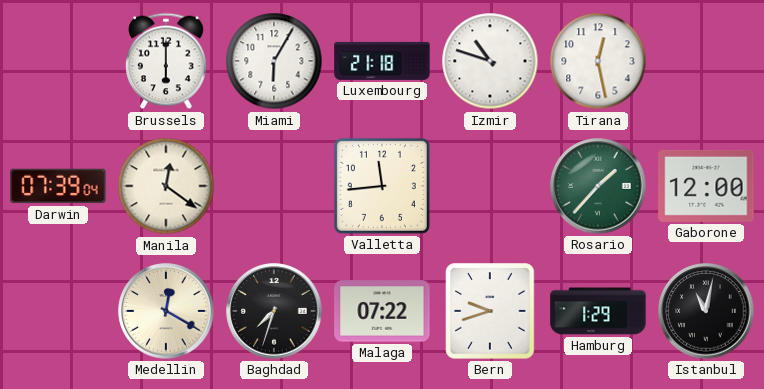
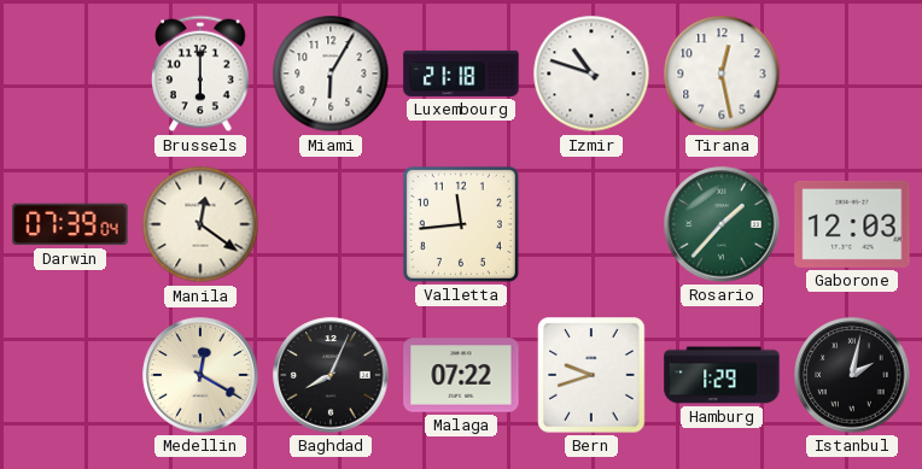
Gaborone: 12:00 -> 12:03
Baghdad: 7:33 -> 8:04
Istanbul: 11:02 -> 2:02
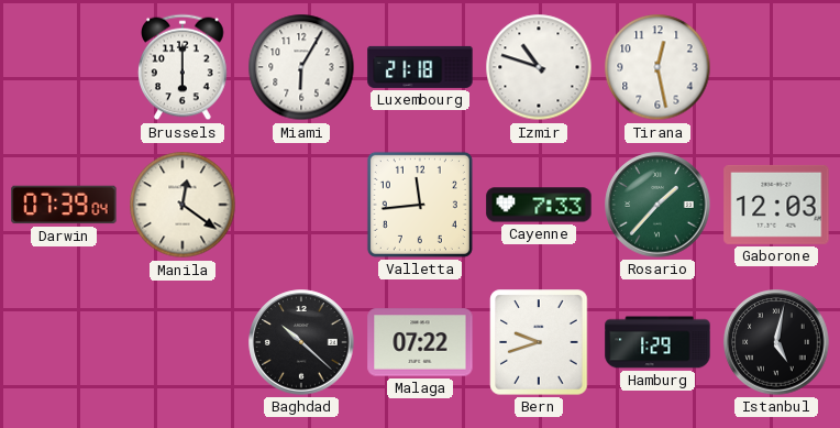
Cayenne: none -> 7:33
Medellin: 12:20 -> none
Baghdad: 8:04 -> 10:22
Istanbul: 2:02 -> 5:02
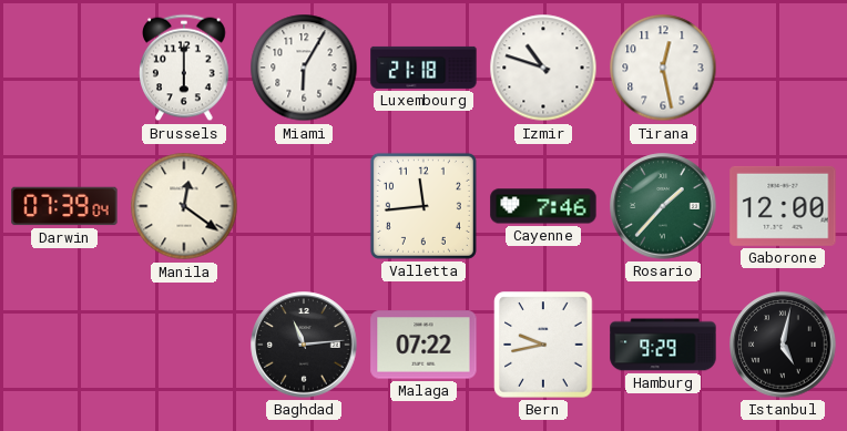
Cayenne: 7:33 -> 7:46
Gaborone: 12:03 -> 12:00
Baghdad: 10:22 -> 11:14
Bern: 9:42 -> 9:43
Hamburg: 1:29 -> 9:29
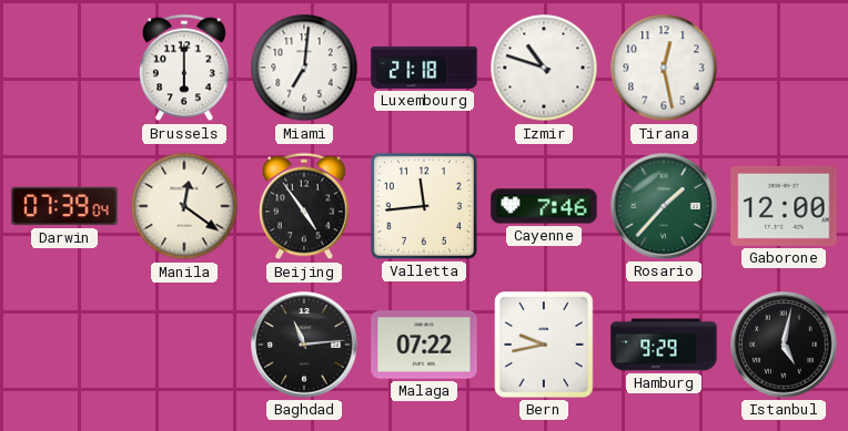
Miami: 6:05 -> 7:01
Beijing: none -> 4:54
